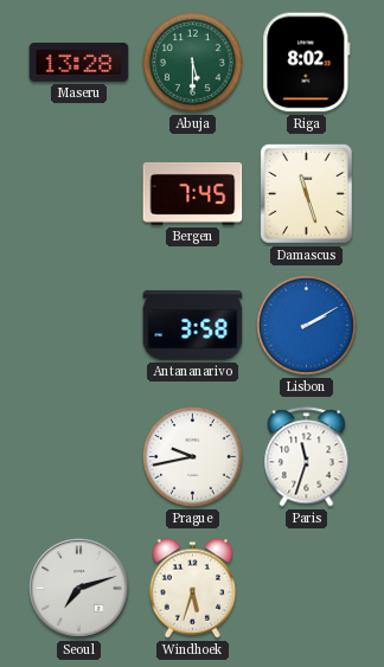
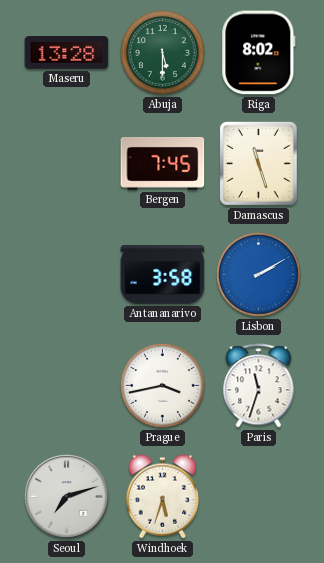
Prague: 9:43 -> 3:43
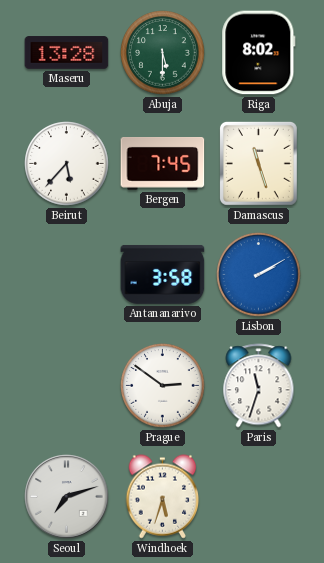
Beirut: none -> 5:37
Prague: 3:43 -> 2:51
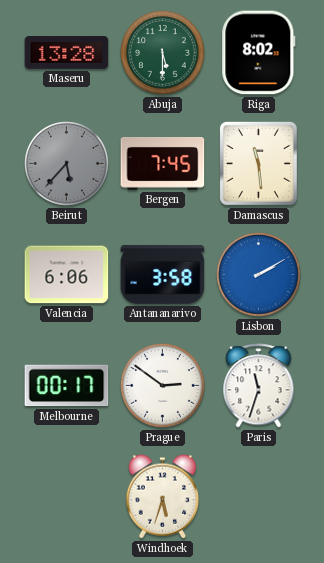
Beirut dial: white -> grey
Damascus: 11:27 -> 11:29
Valencia: none -> 6:06
Melbourne: none -> 00:17
Seoul: 7:12 -> none
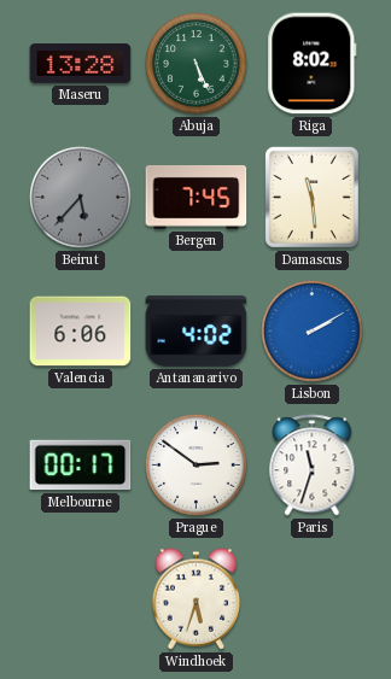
Abuja: 5:30 -> 5:26
Antananarivo: 3:58 -> 4:02
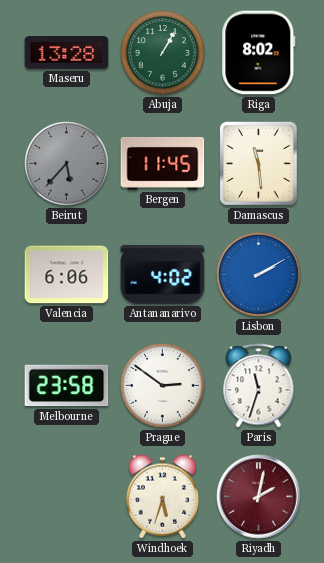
Abuja: 5:26 -> 1:05
Bergen: 7:45 -> 11:45
Melbourne: 00:17 -> 23:58
Riyadh: none -> 2:02
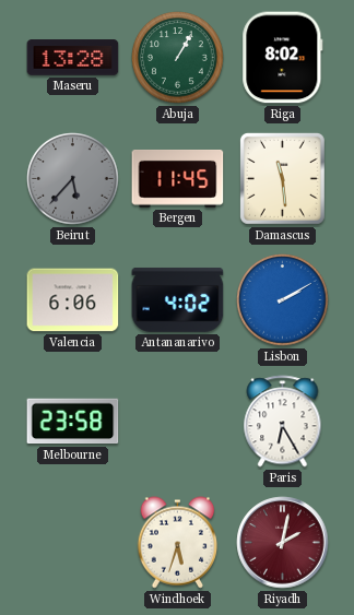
Prague: 2:51 -> none
Paris: 11:33 -> 6:25
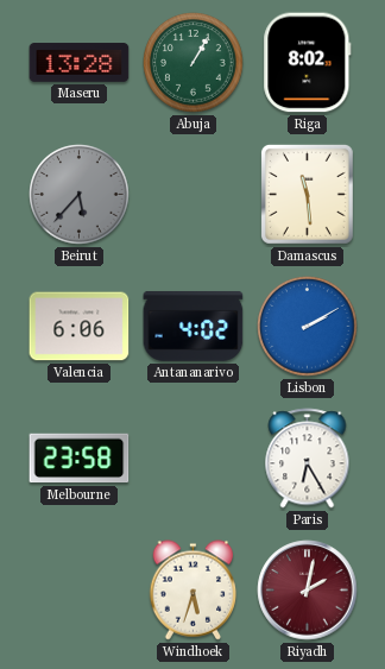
Bergen: 11:45 -> none
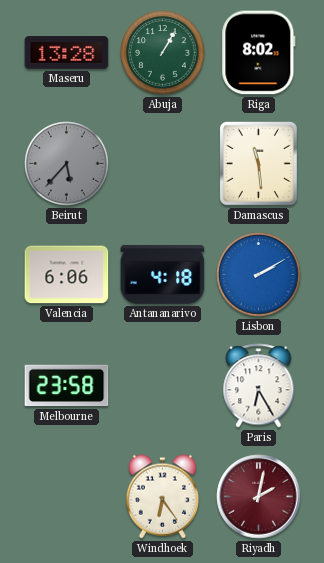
Antananarivo: 4:02 -> 4:18
Windhoek: 5:33 -> 6:24
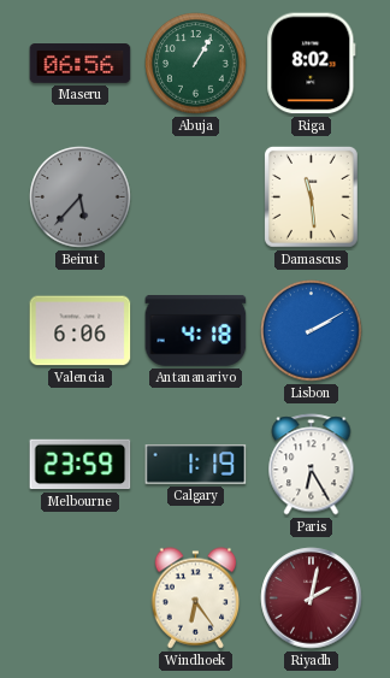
Maseru: 13:28 -> 06:56
Melbourne: 23:58 -> 23:59
Calgary: none -> 1:19
